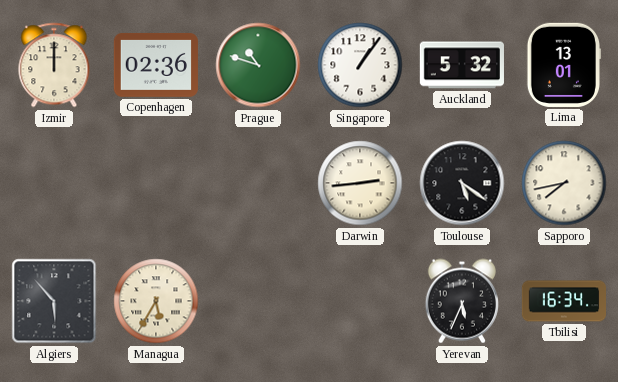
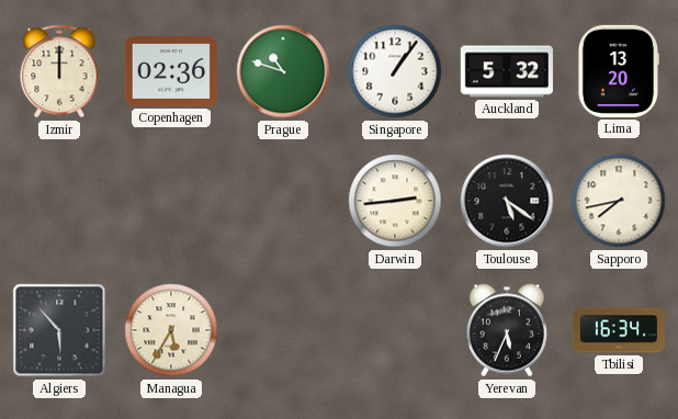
Lima: 13:01 -> 13:20
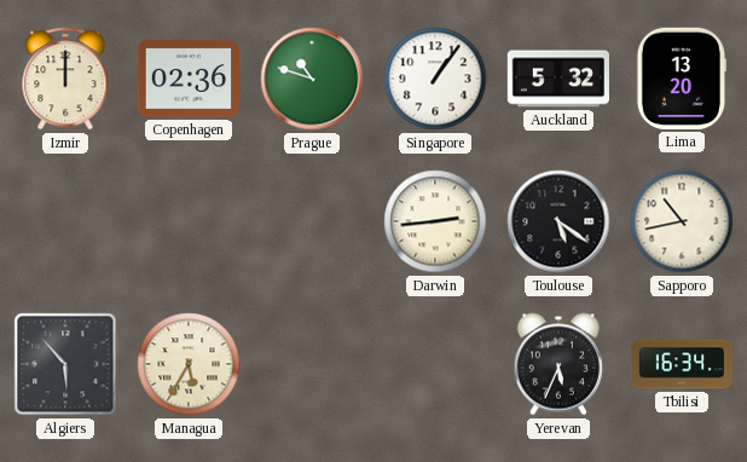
Sapporo: 7:43 -> 10:43
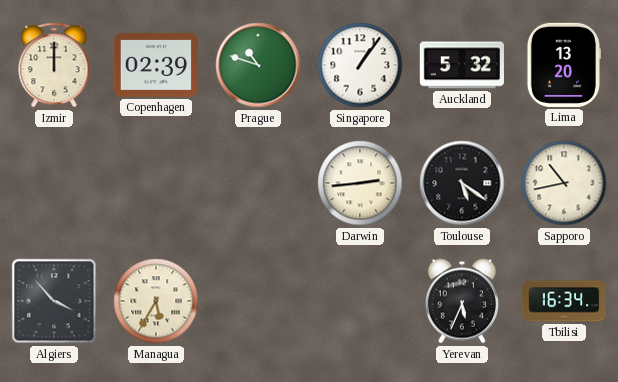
Copenhagen: 02:36 -> 02:39
Algiers: 5:53 -> 3:53
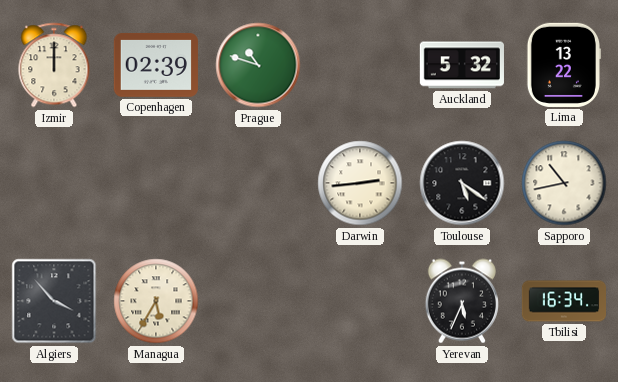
Singapore: 1:06 -> none
Lima: 13:20 -> 13:22
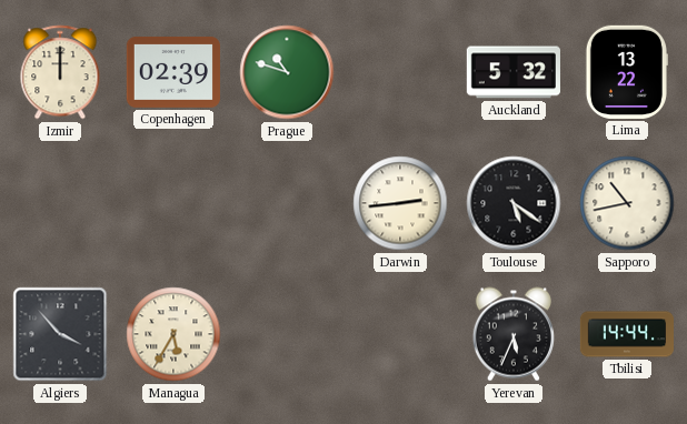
Tbilisi: 16:34 -> 14:44
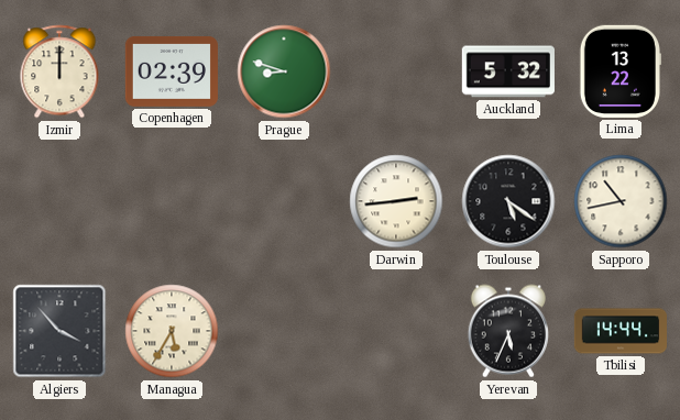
Prague: 10:48 -> 8:48
